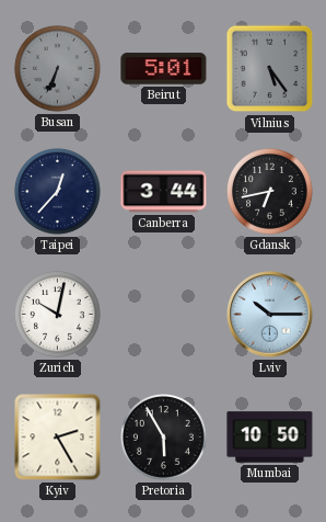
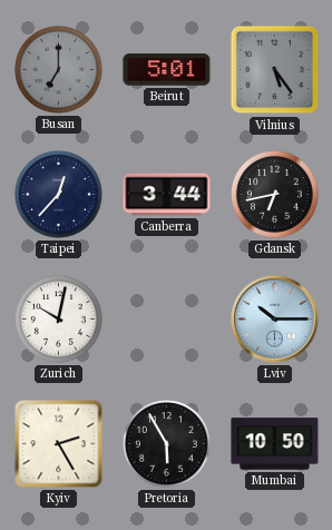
Busan: 6:34 -> 7:00
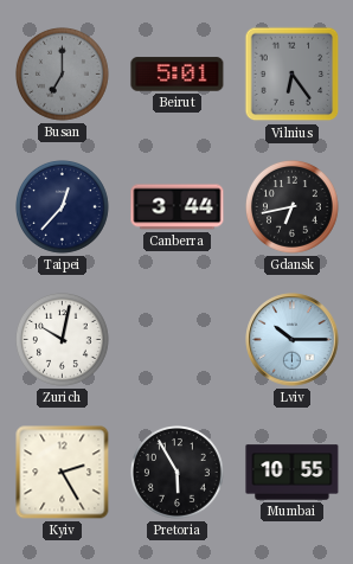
Vilnius: 5:24 -> 6:24
Mumbai: 10:50 -> 10:55
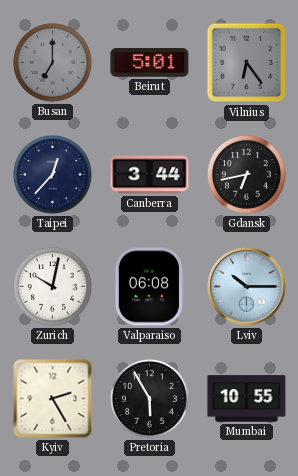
Valparaiso: none -> 06:08
